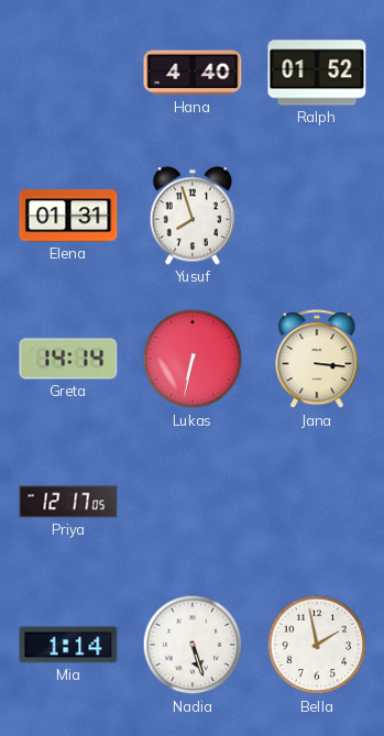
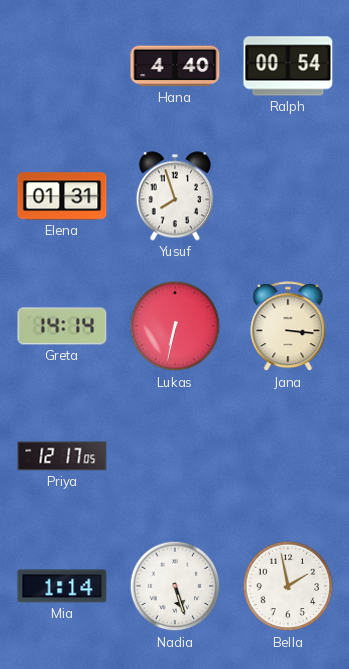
Ralph: 01:52 -> 00:54
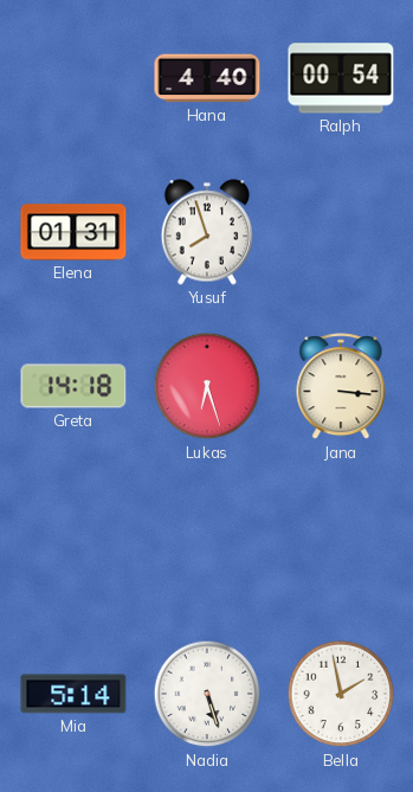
Greta: 14:14 -> 14:18
Lukas: 6:32 -> 6:27
Priya: 12:17 -> none
Mia: 1:14 -> 5:14
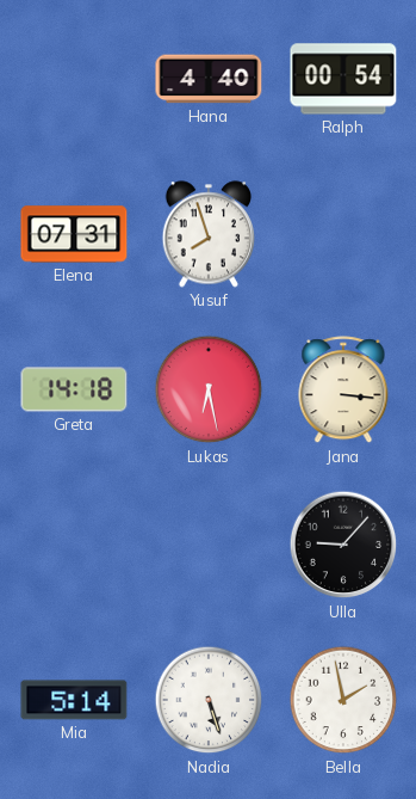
Elena: 01:31 -> 07:31
Lukas: 6:27 -> 6:28
Ulla: none -> 9:07
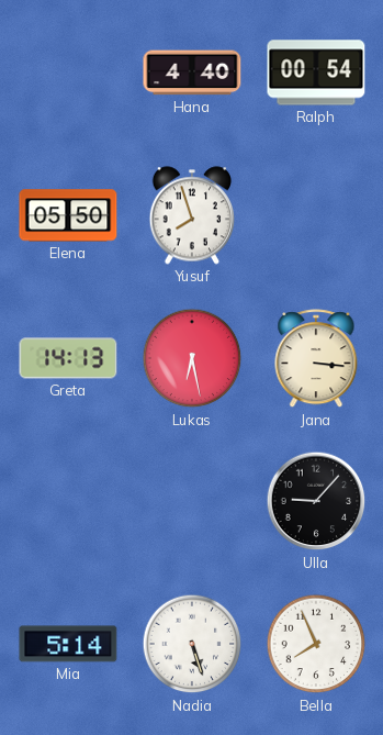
Elena: 07:31 -> 05:50
Greta: 14:18 -> 14:13
Bella: 1:58 -> 7:56
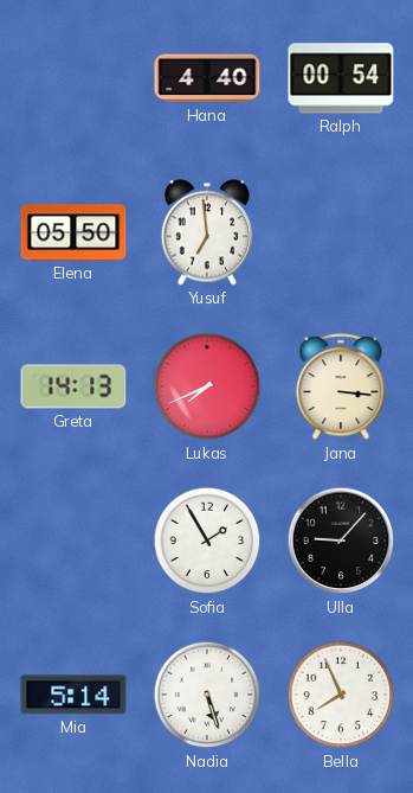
Yusuf: 7:57 -> 6:59
Lukas: 6:28 -> 7:41
Sofia: none -> 1:55
